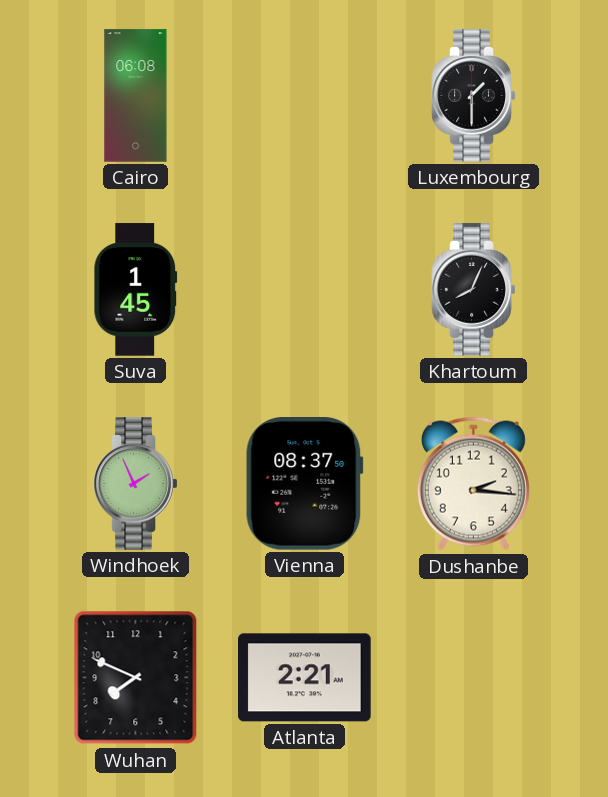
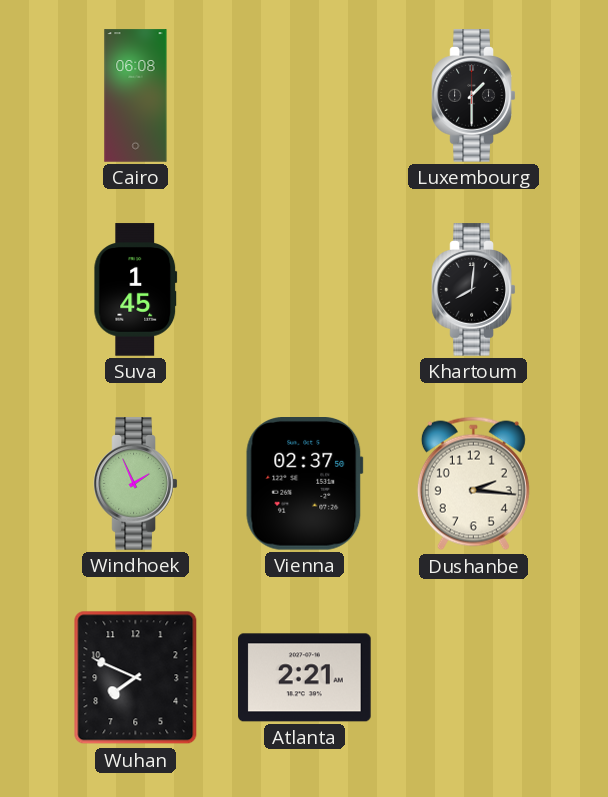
Khartoum: 8:04 -> 8:01
Vienna: 08:37 -> 02:37
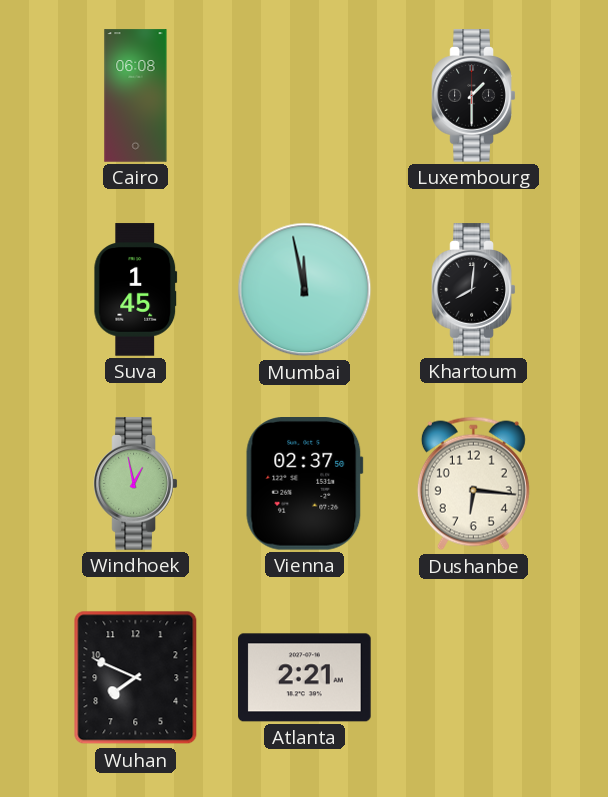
Mumbai: none -> 11:58
Windhoek: 1:56 -> 12:58
Dushanbe: 2:16 -> 6:16
